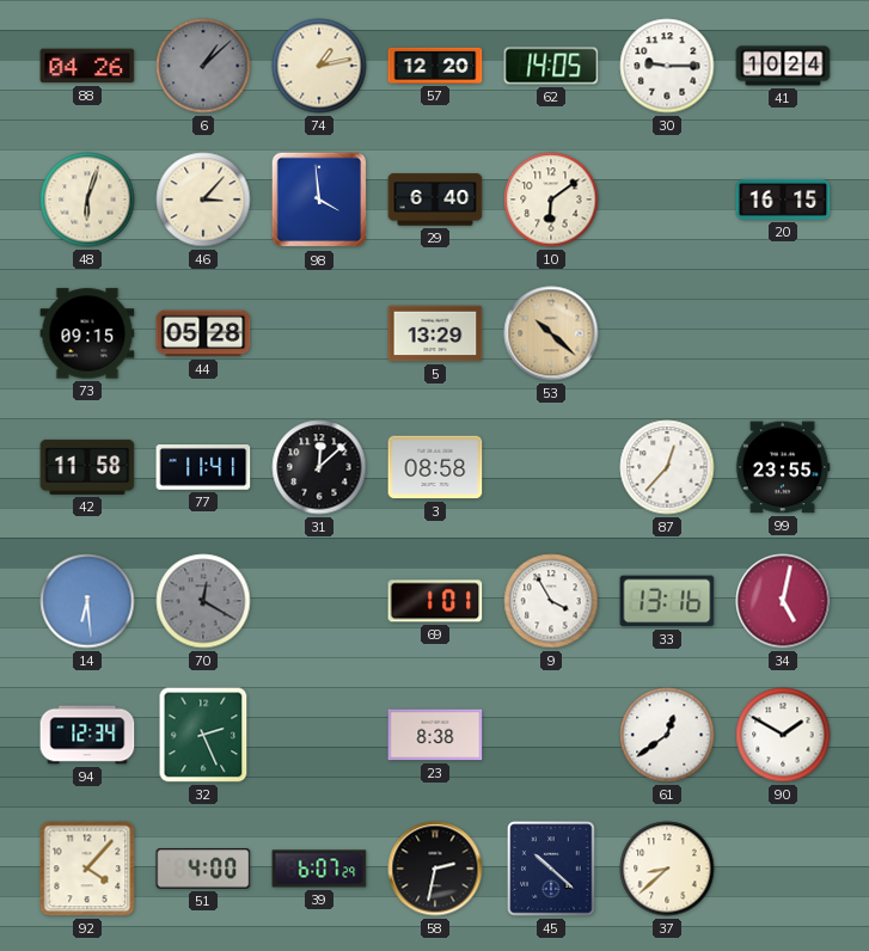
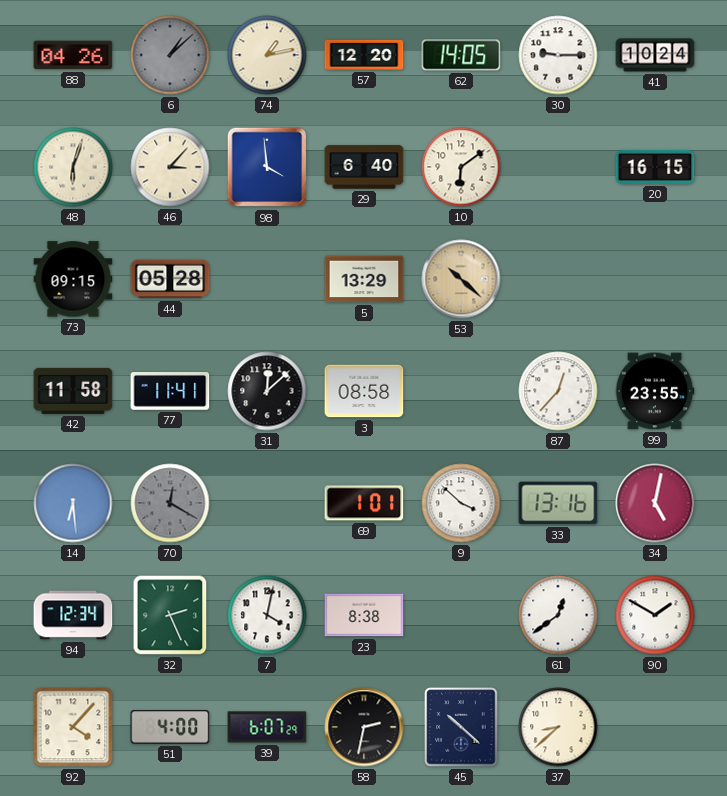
9: 3:55 -> 3:52
7: none -> 4:02
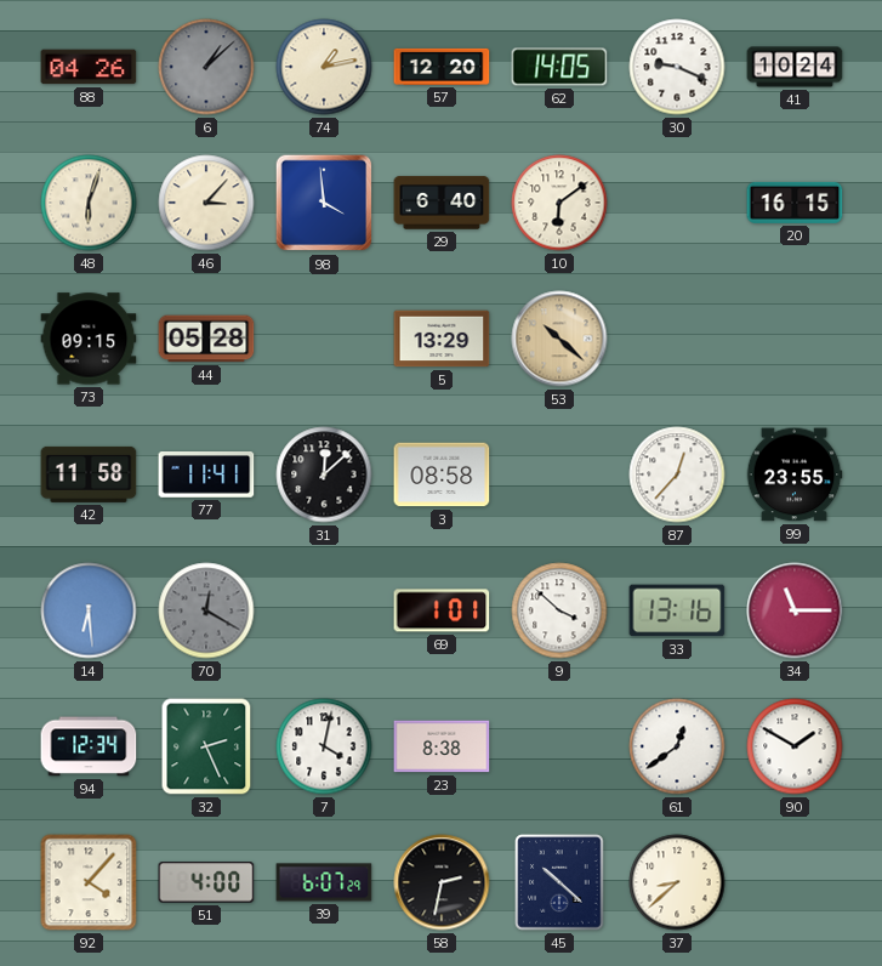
30: 9:15 -> 9:19
34: 5:02 -> 11:15
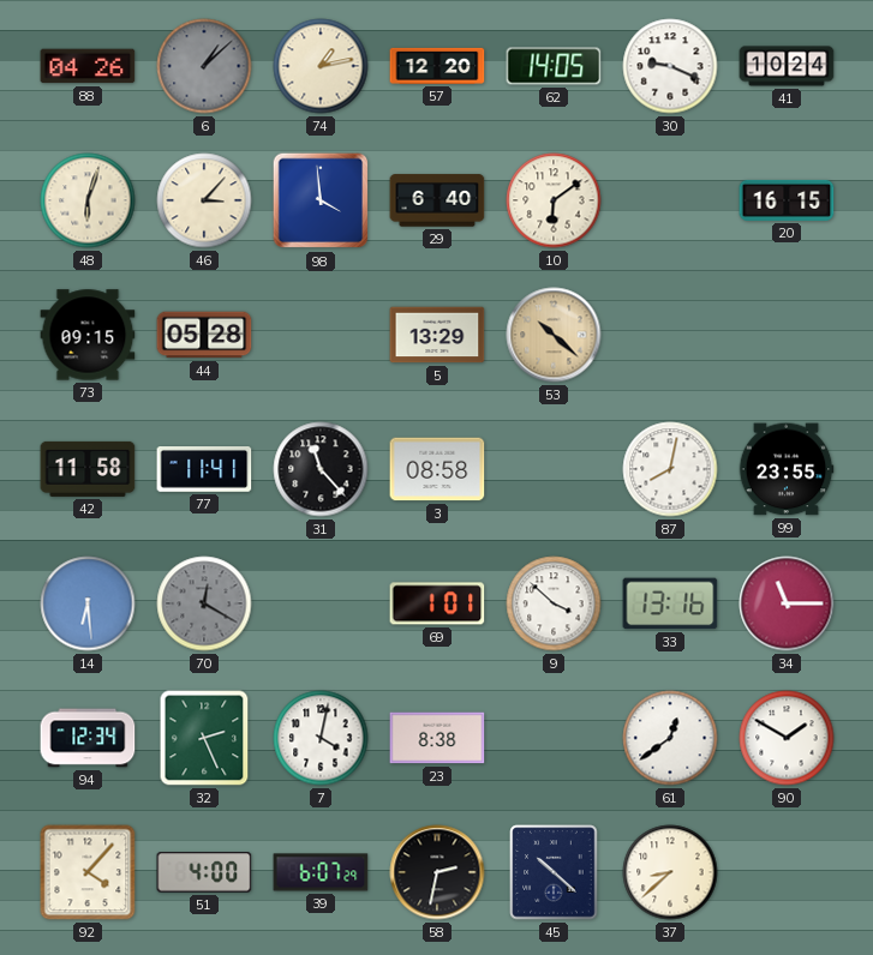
31: 12:08 -> 11:23
87: 12:37 -> 8:02
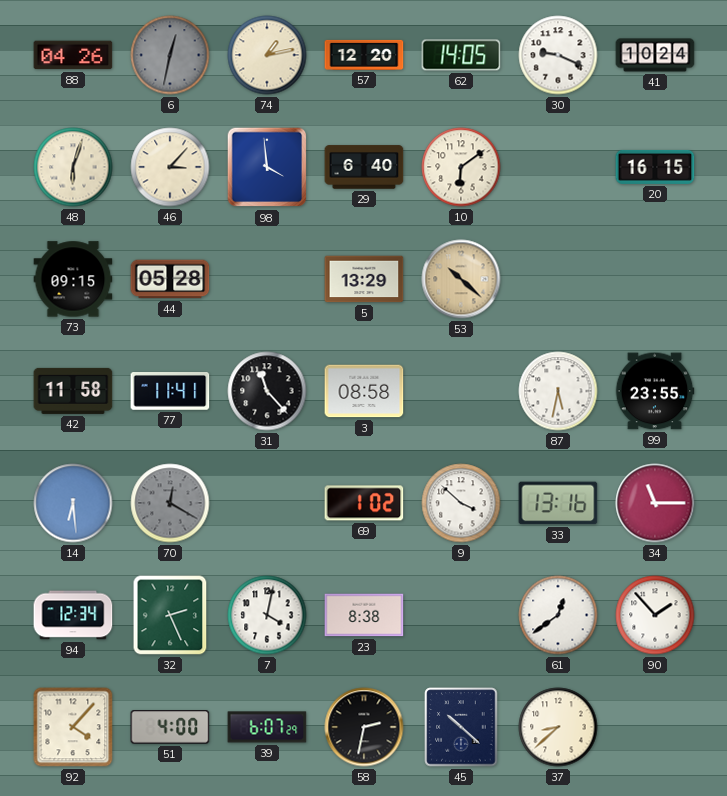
6: 1:08 -> 12:32
87: 8:02 -> 5:32
69: 1:01 -> 1:02
90: 1:50 -> 1:53
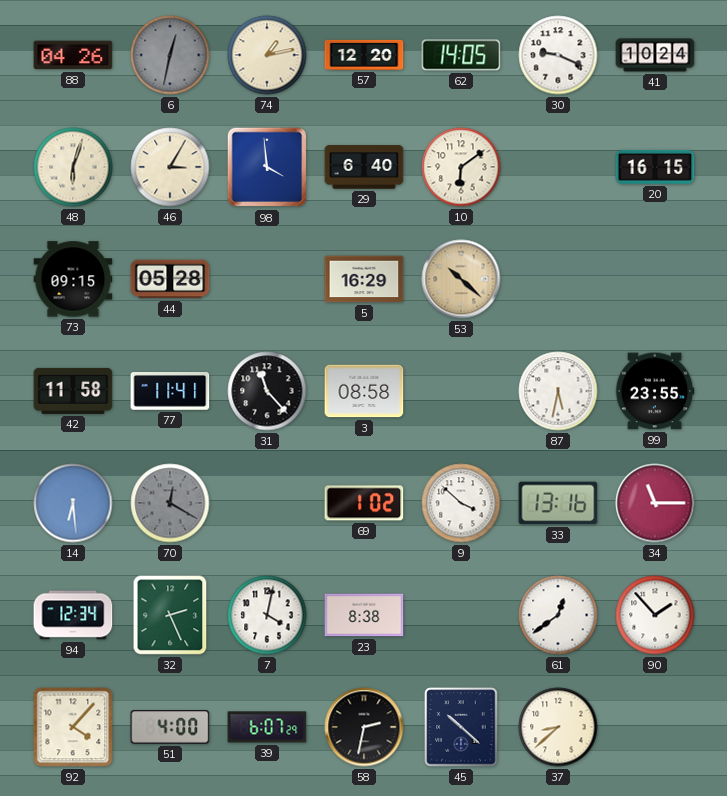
46: 3:07 -> 3:05
5: 13:29 -> 16:29
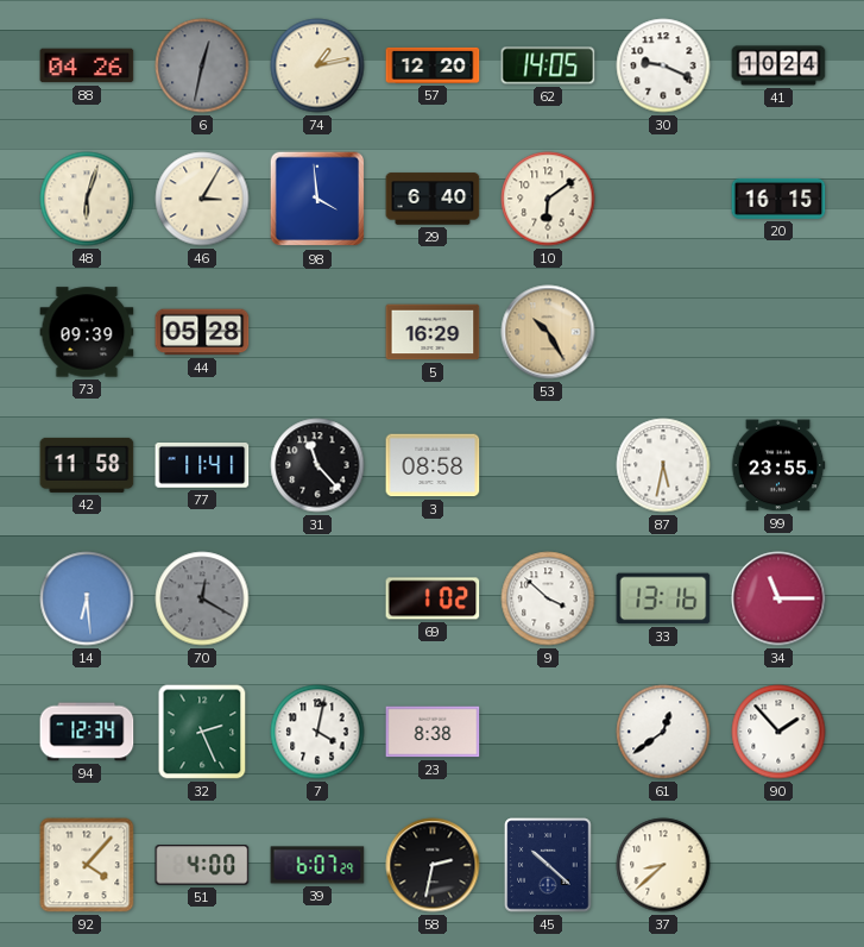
73: 09:15 -> 09:39
53: 10:22 -> 10:25
